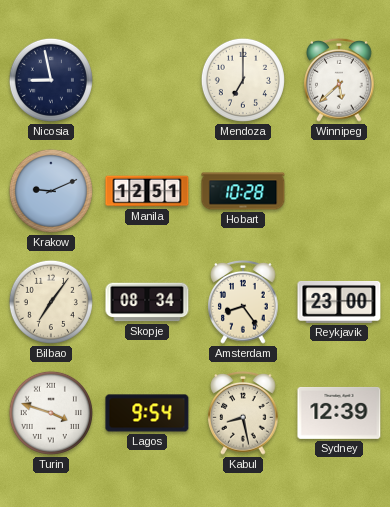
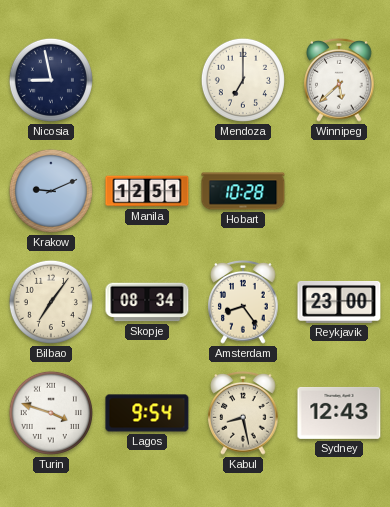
Sydney: 12:39 -> 12:43
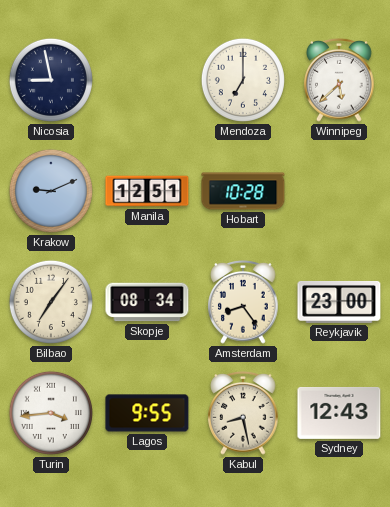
Turin: 3:48 -> 3:44
Lagos: 9:54 -> 9:55
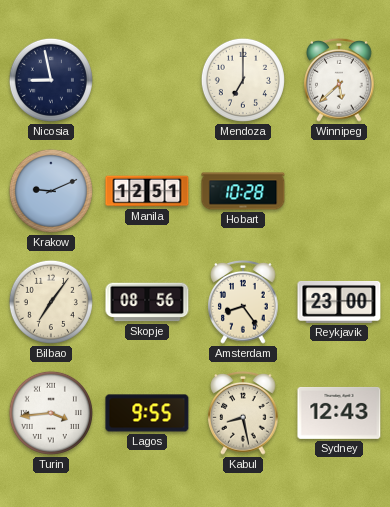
Skopje: 08:34 -> 08:56
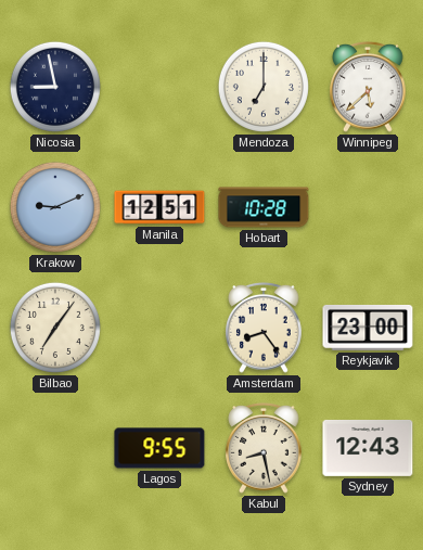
Skopje: 08:56 -> none
Turin: 3:44 -> none
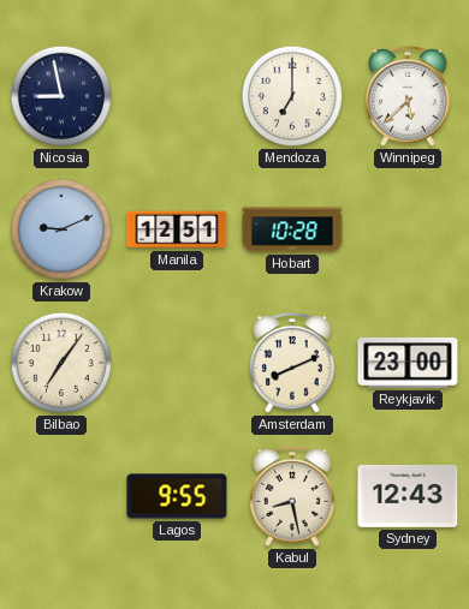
Amsterdam: 8:24 -> 8:11
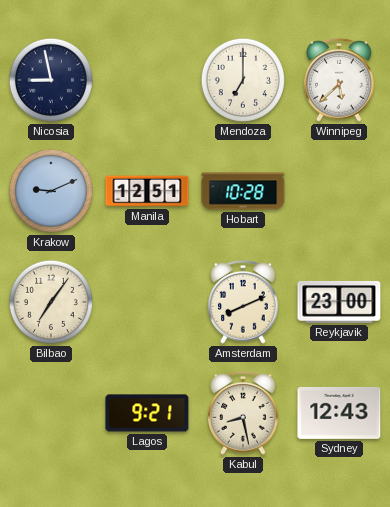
Lagos: 9:55 -> 9:21
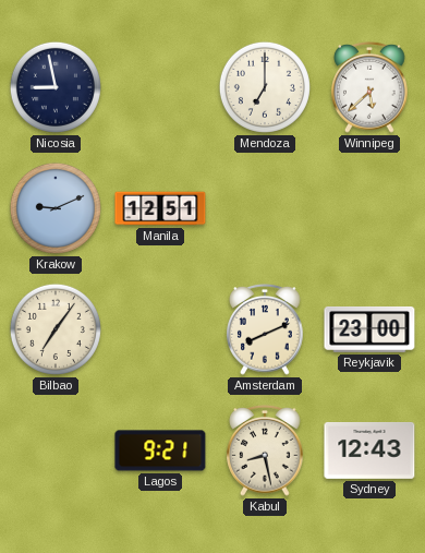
Hobart: 10:28 -> none
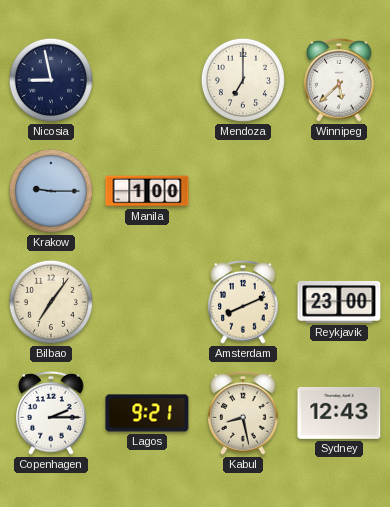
Krakow: 9:11 -> 9:15
Manila: 12:51 -> 1:00
Copenhagen: none -> 2:15
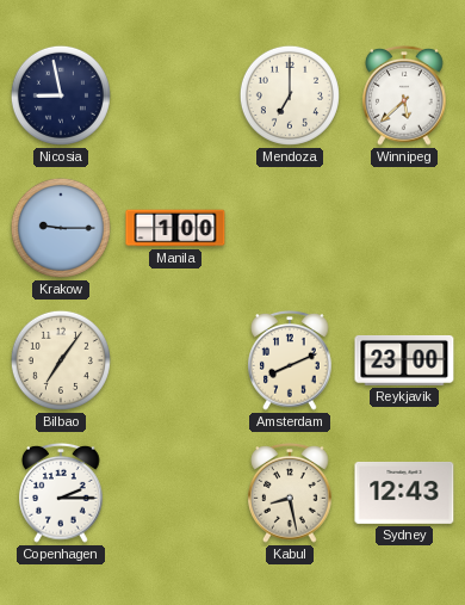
Lagos: 9:21 -> none
